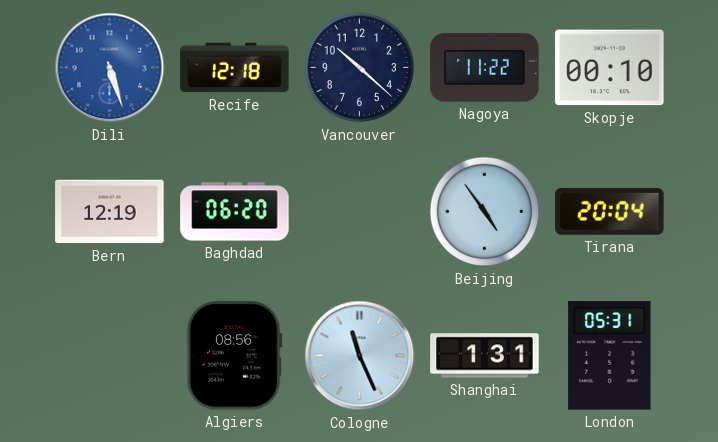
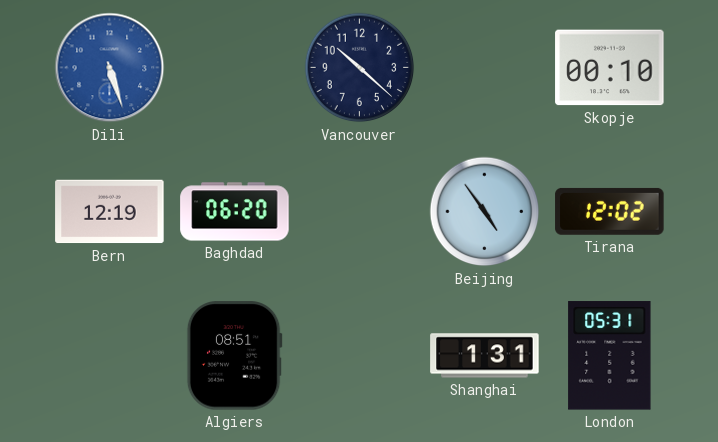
Recife: 12:18 -> none
Nagoya: 11:22 -> none
Tirana: 20:04 -> 12:02
Algiers: 08:56 -> 08:51
Cologne: 11:26 -> none
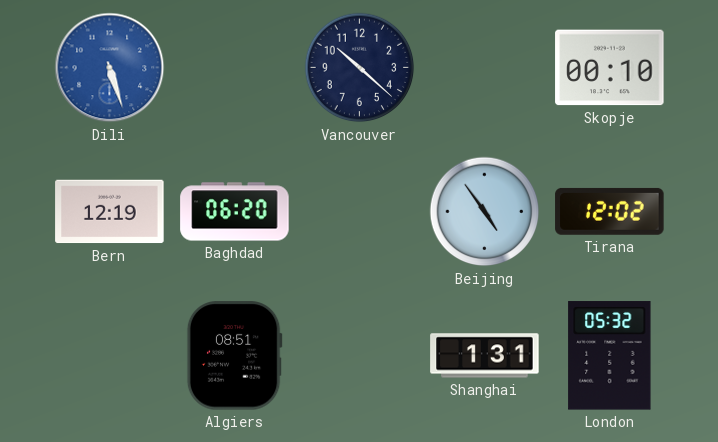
London: 05:31 -> 05:32
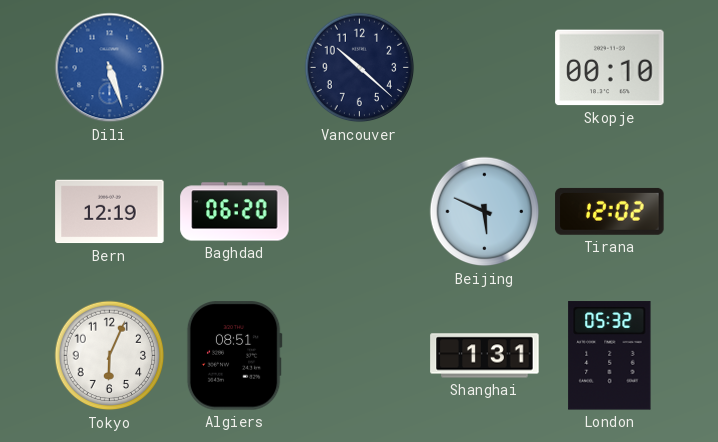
Beijing: 4:54 -> 5:49
Tokyo: none -> 6:04
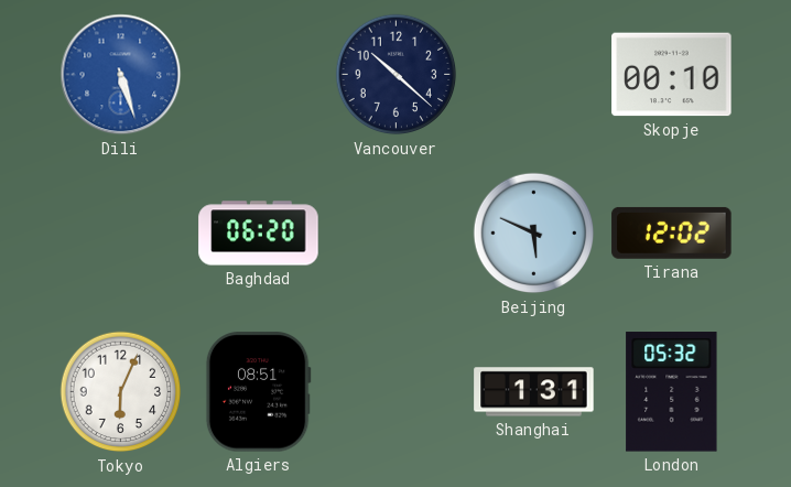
Bern: 12:19 -> none
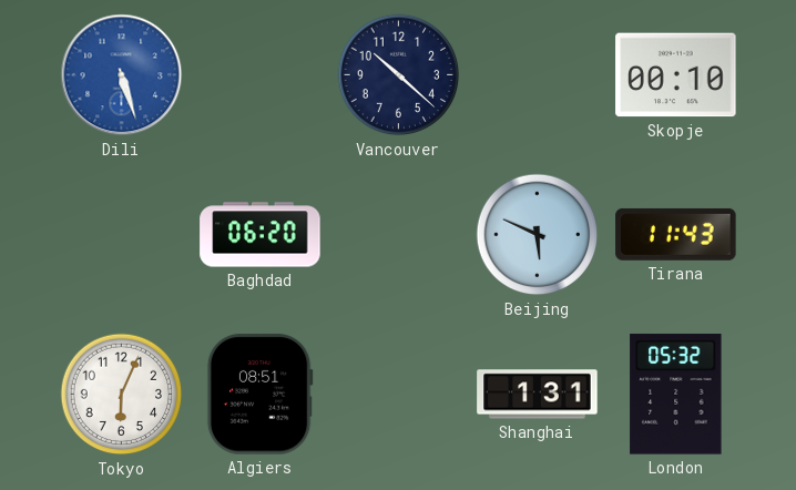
Tirana: 12:02 -> 11:43
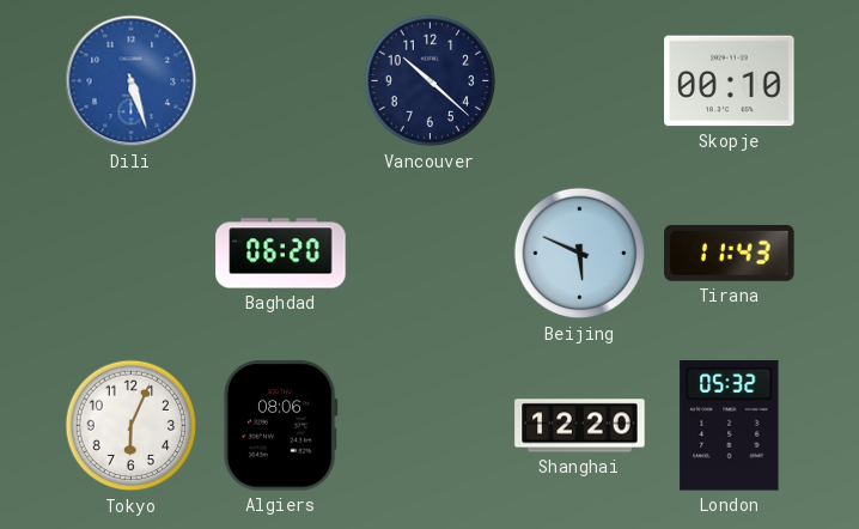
Algiers: 08:51 -> 08:06
Shanghai: 1:31 -> 12:20
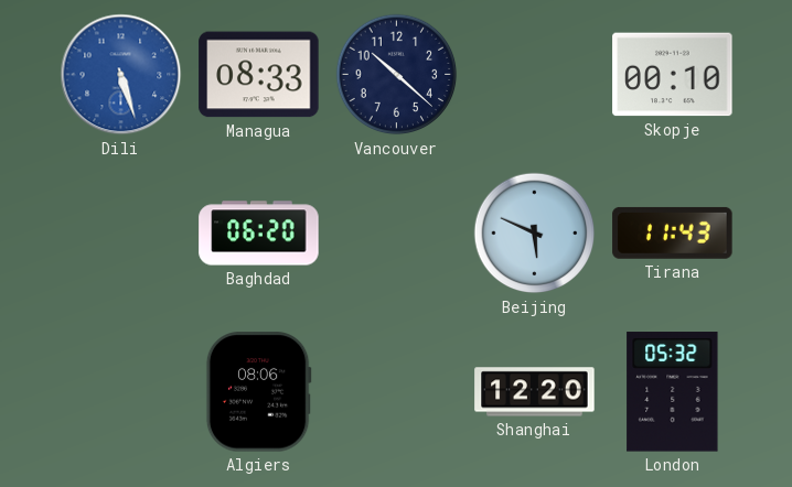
Managua: none -> 08:33
Tokyo: 6:04 -> none
